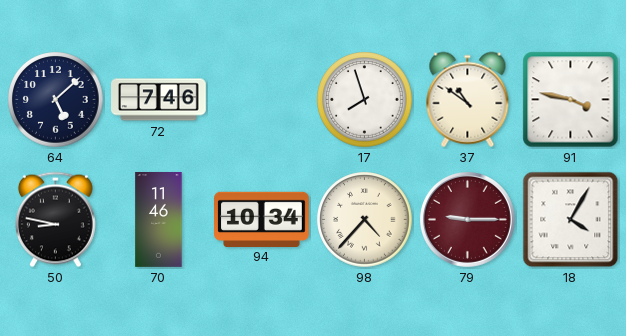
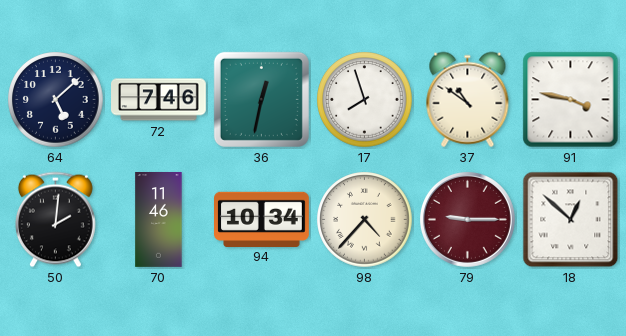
36: none -> 12:32
50: 8:47 -> 2:01
18: 4:05 -> 12:52
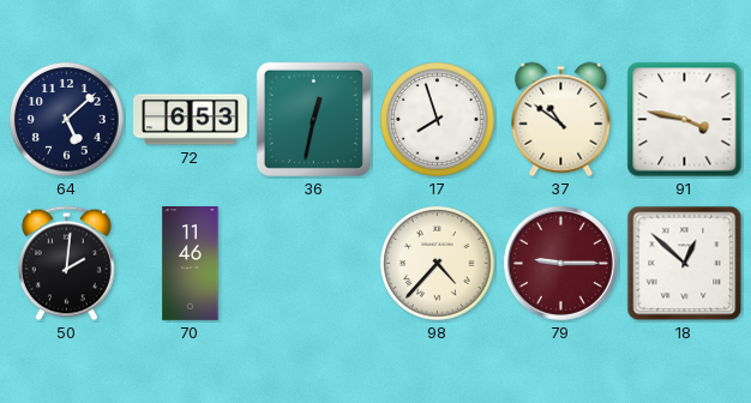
72: 7:46 -> 6:53
94: 10:34 -> none
